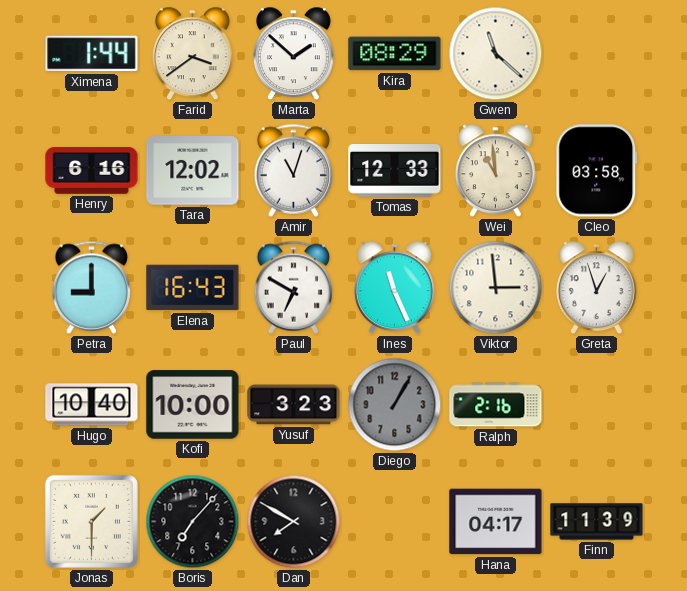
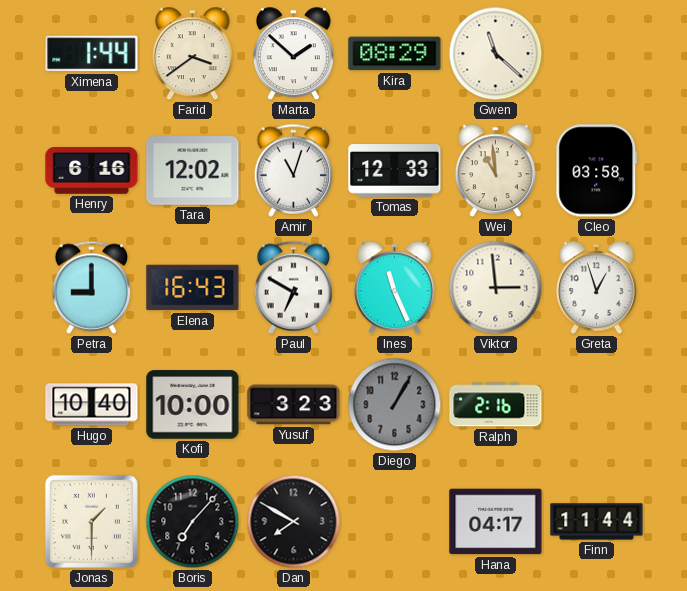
Finn: 11:39 -> 11:44
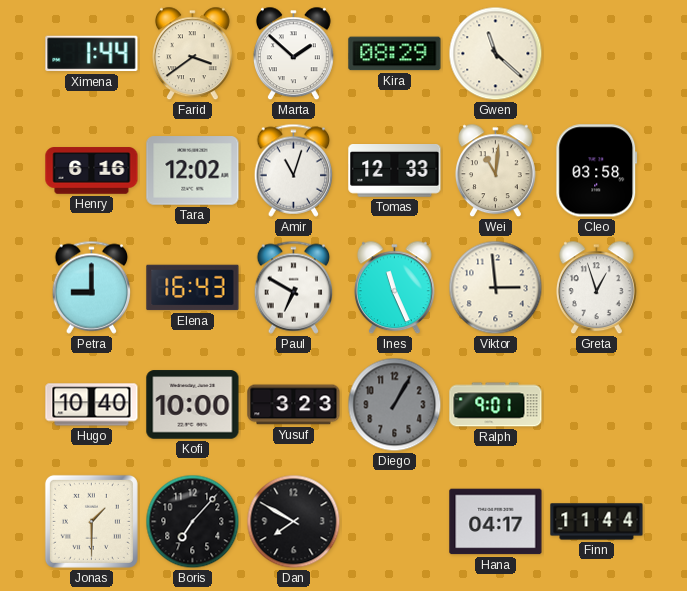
Wei: 10:59 -> 11:01
Ralph: 2:16 -> 9:01
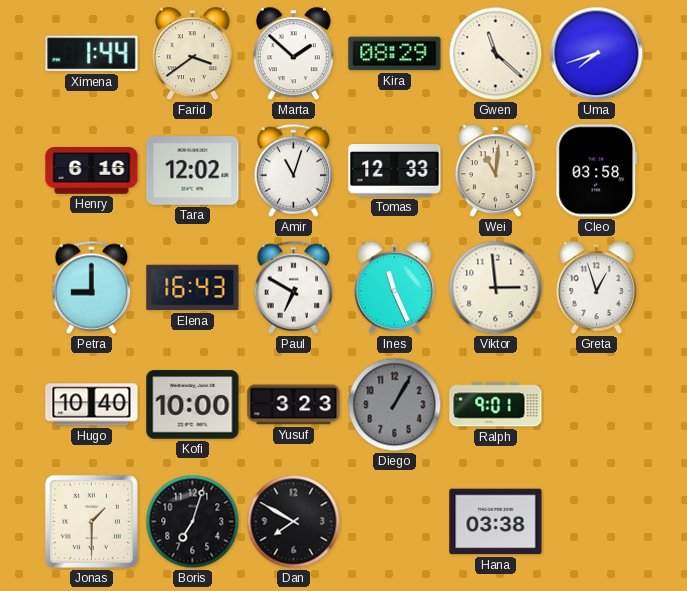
Uma: none -> 7:42
Boris: 7:07 -> 7:03
Hana: 04:17 -> 03:38
Finn: 11:44 -> none
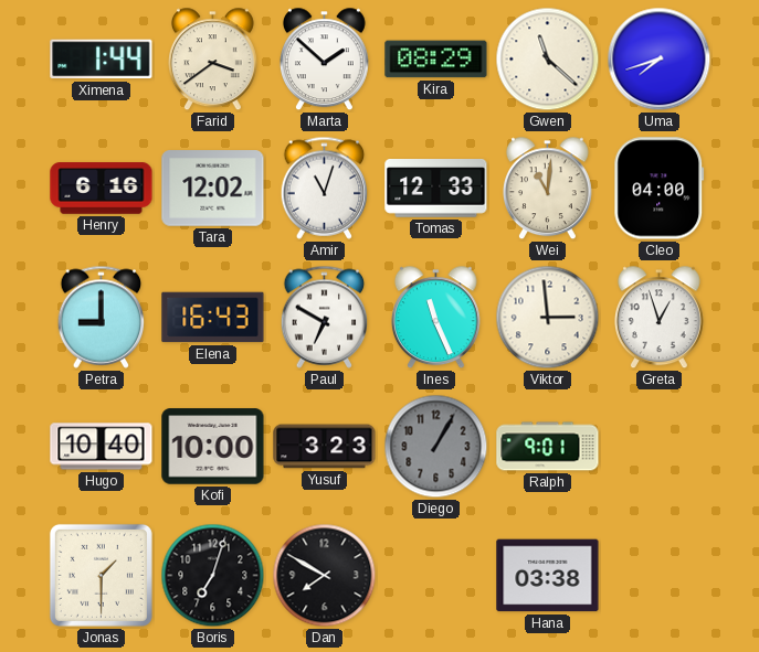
Cleo: 03:58 -> 04:00
